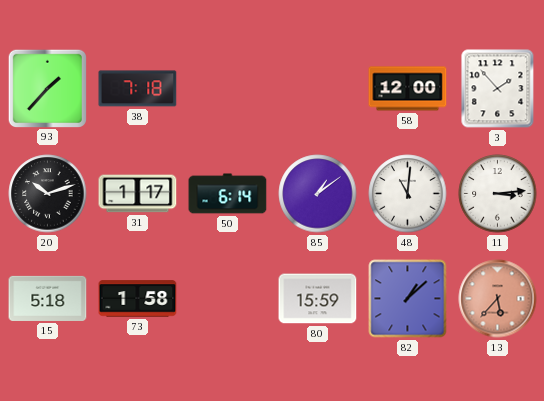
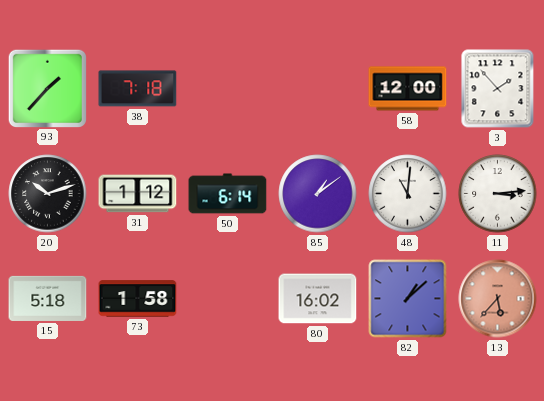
31: 1:17 -> 1:12
80: 15:59 -> 16:02
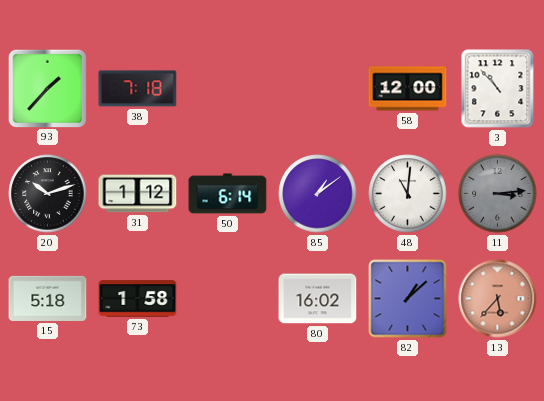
3: 1:53 -> 10:53
11 dial: white -> grey
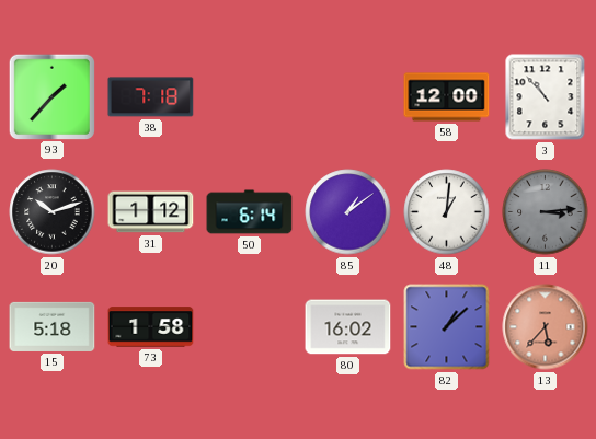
48: 11:01 -> 1:01
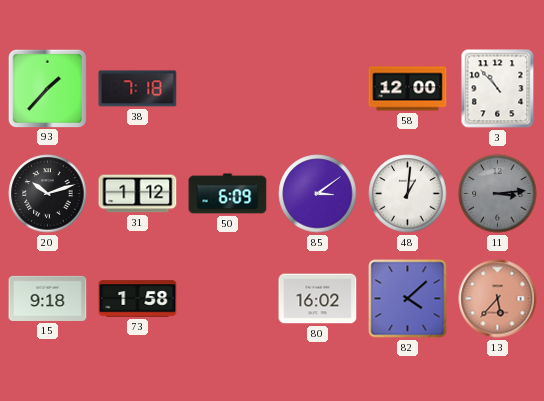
50: 6:14 -> 6:09
85: 1:09 -> 3:09
15: 5:18 -> 9:18
82: 1:08 -> 4:08
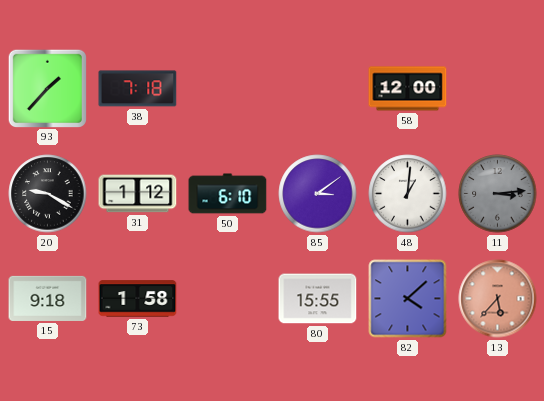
3: 10:53 -> none
20: 10:12 -> 9:20
50: 6:09 -> 6:10
80: 16:02 -> 15:55
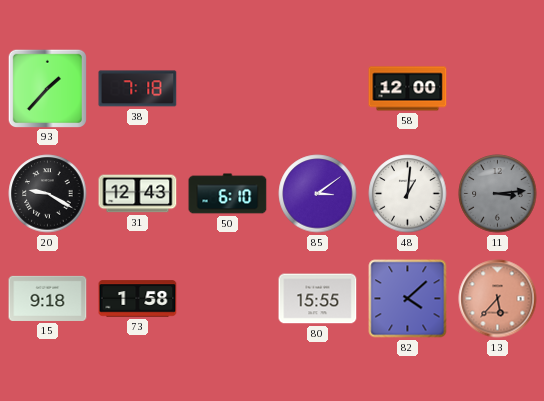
31: 1:12 -> 12:43
